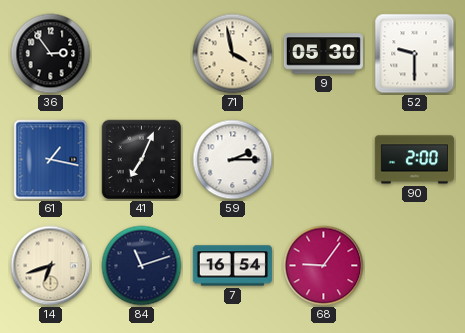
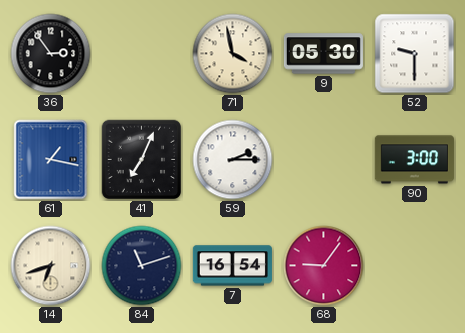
90: 2:00 -> 3:00
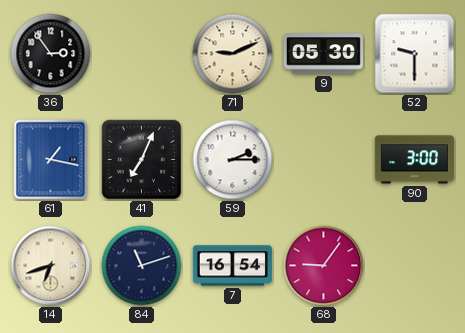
71: 3:58 -> 9:11
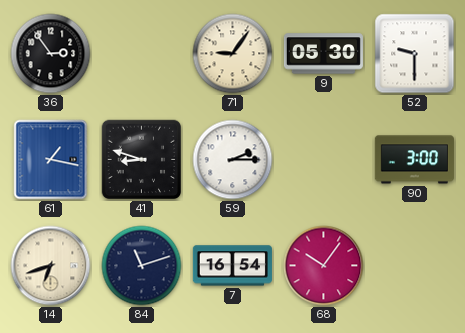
71: 9:11 -> 9:06
41: 7:04 -> 8:48
68: 9:06 -> 10:06
